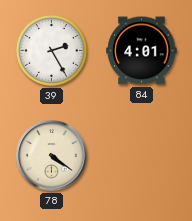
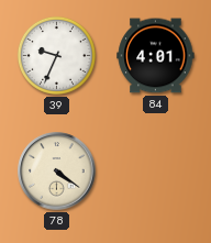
39: 2:25 -> 9:34
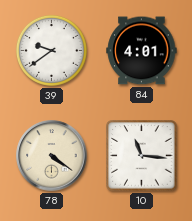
39: 9:34 -> 9:39
10: none -> 11:16
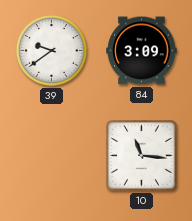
84: 4:01 -> 3:09
78: 4:21 -> none
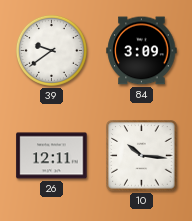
26: none -> 12:11
10: 11:16 -> 10:16
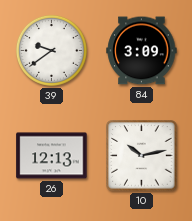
26: 12:11 -> 12:13
10: 10:16 -> 10:13
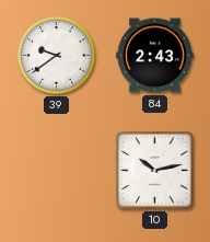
84: 3:09 -> 2:43
26: 12:13 -> none
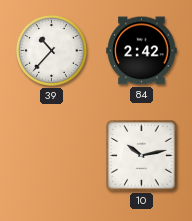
39: 9:39 -> 10:37
84: 2:43 -> 2:42
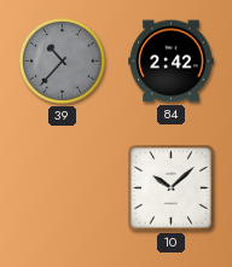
39 dial: white -> grey
10: 10:13 -> 10:08
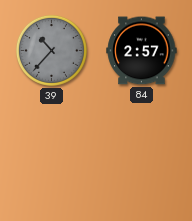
84: 2:42 -> 2:57
10: 10:08 -> none
